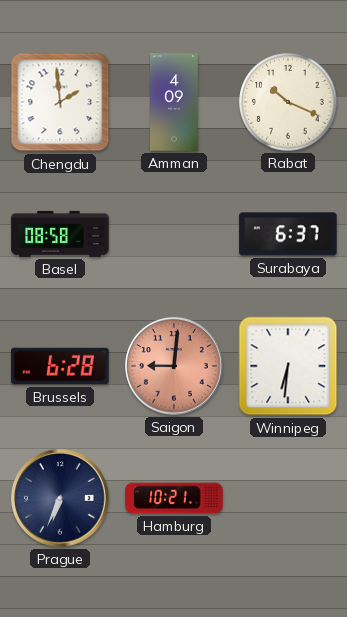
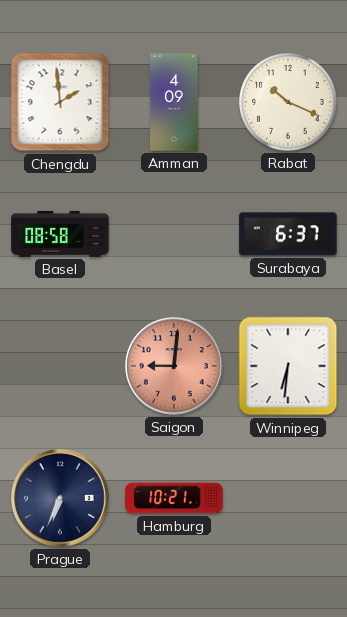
Brussels: 6:28 -> none
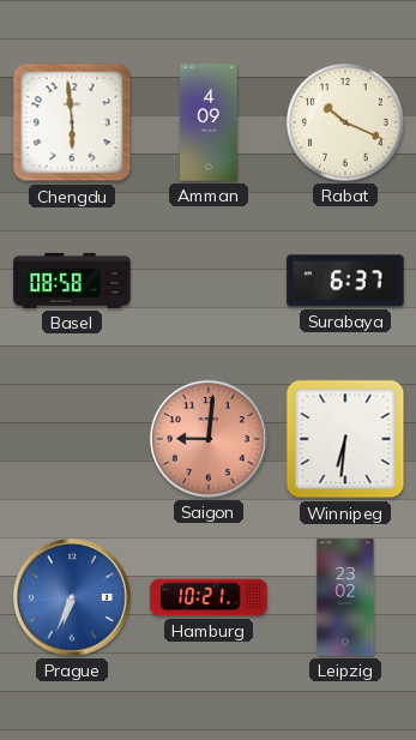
Chengdu: 1:59 -> 5:59
Prague dial: navy -> blue
Leipzig: none -> 23:02
